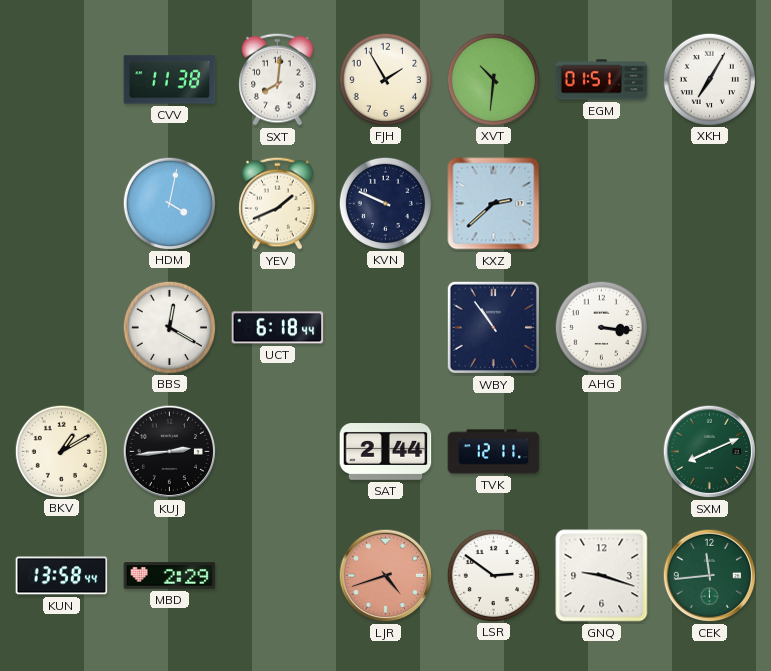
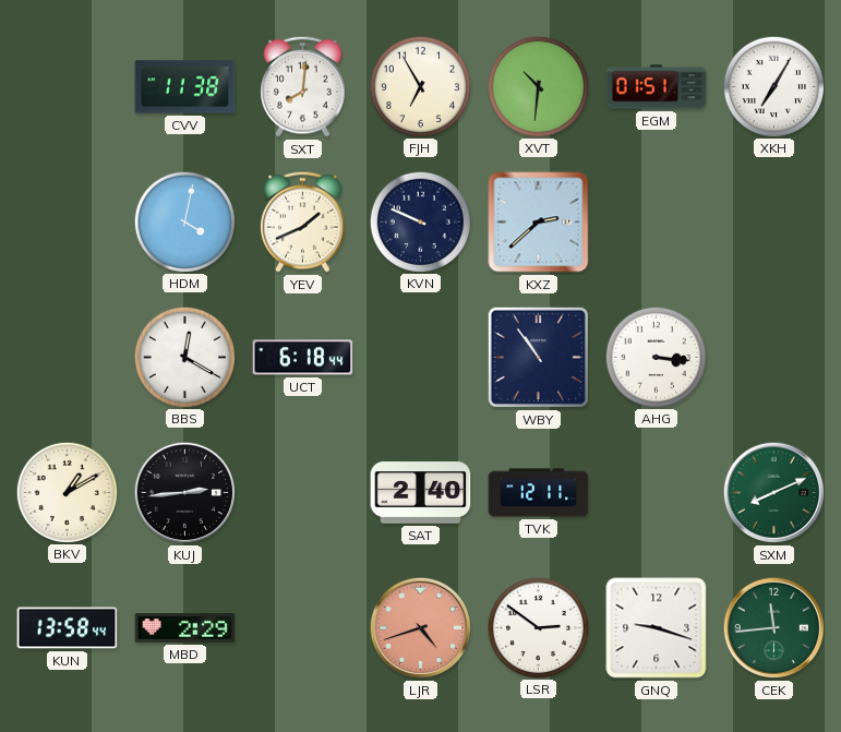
FJH: 1:55 -> 6:55
SAT: 2:44 -> 2:40
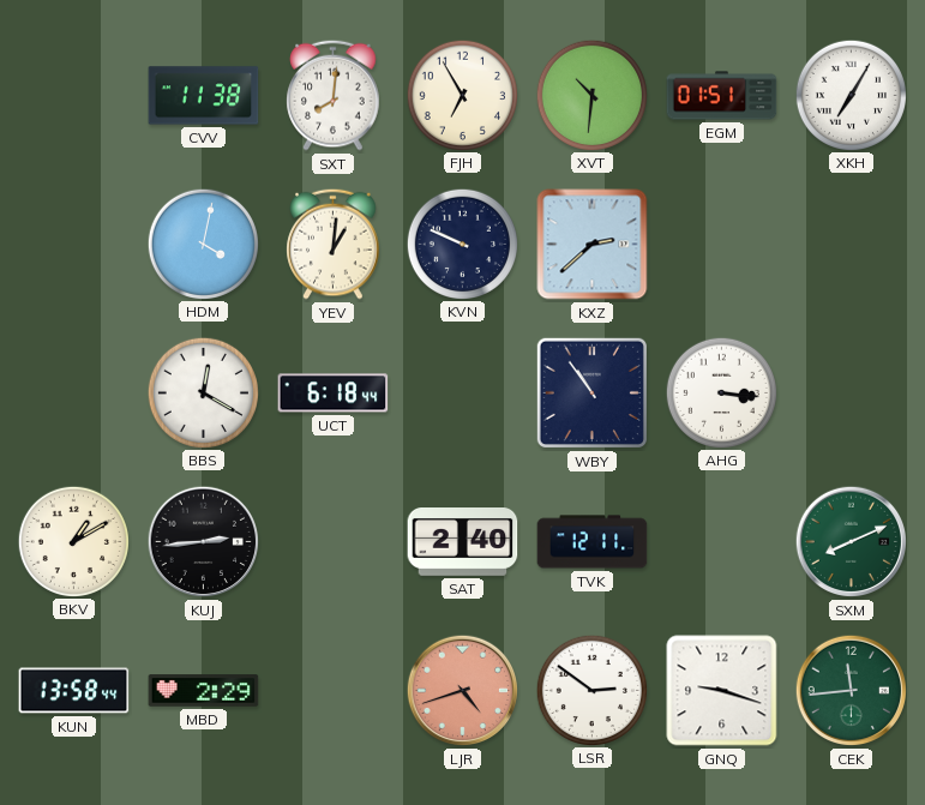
YEV: 1:41 -> 1:01
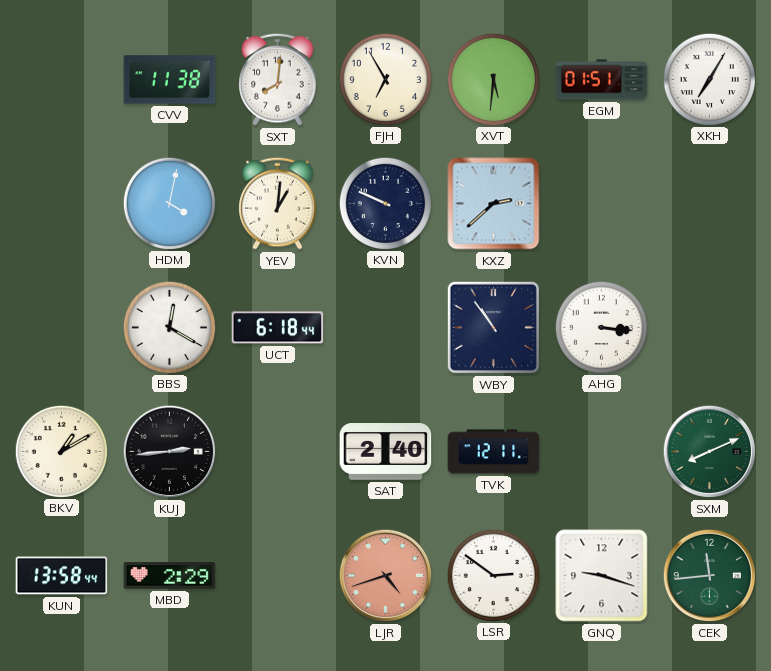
XVT: 10:31 -> 5:31
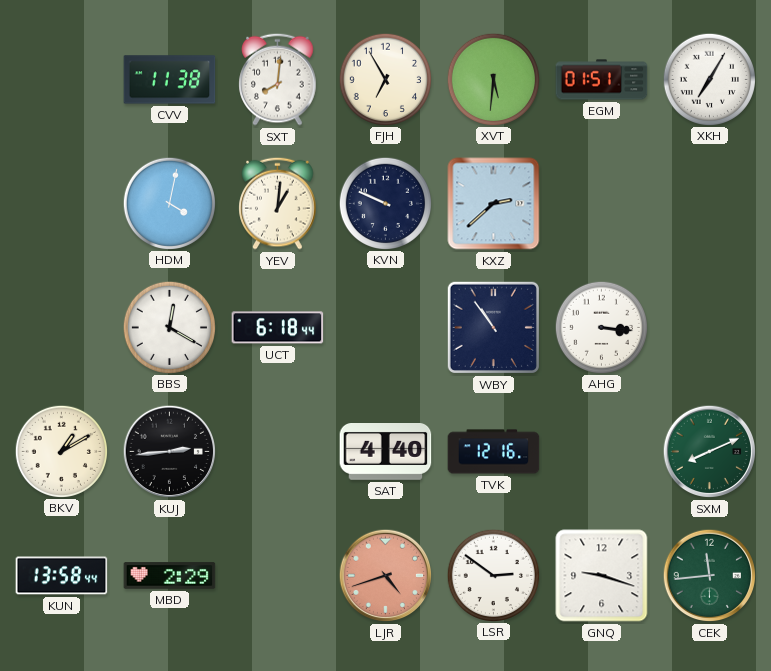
SAT: 2:40 -> 4:40
TVK: 12:11 -> 12:16
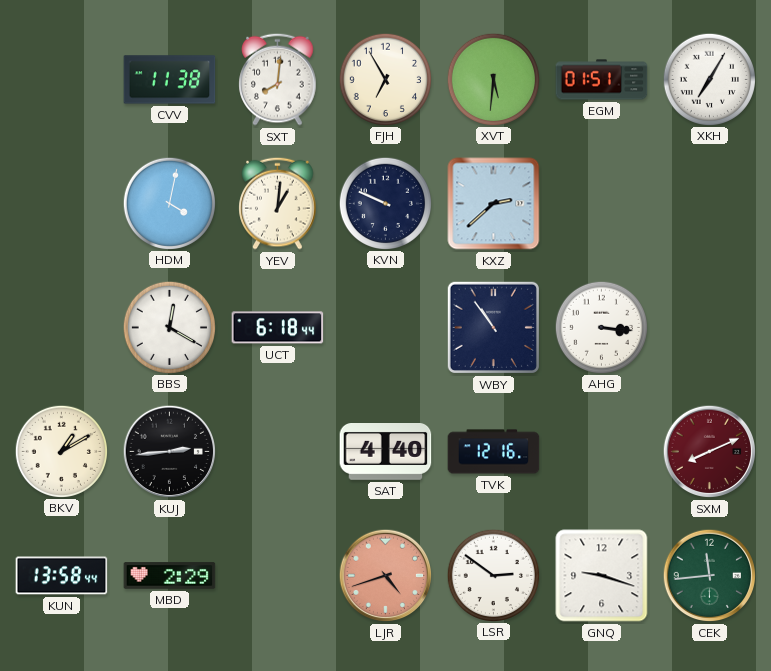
SXM dial: green -> burgundy
